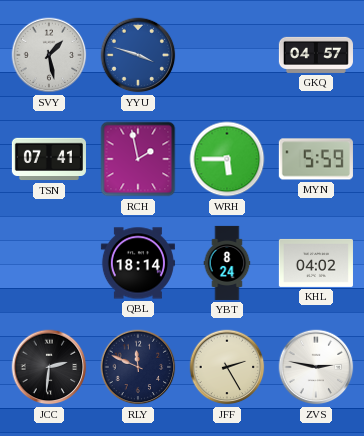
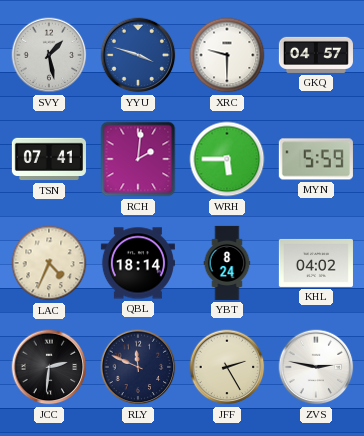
XRC: none -> 9:30
RCH: 1:58 -> 2:01
LAC: none -> 4:34
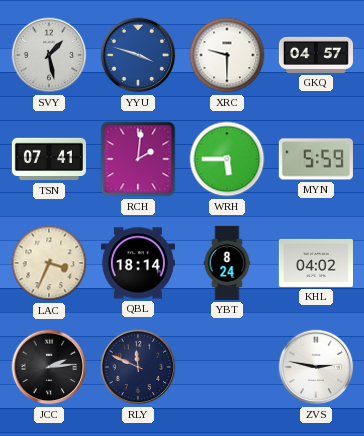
LAC: 4:34 -> 3:34
JCC: 2:31 -> 2:14
JFF: 2:25 -> none
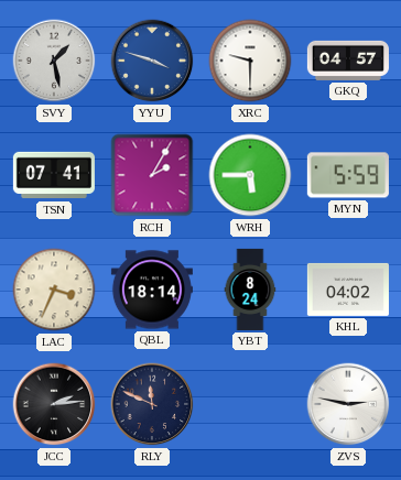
RCH: 2:01 -> 2:05
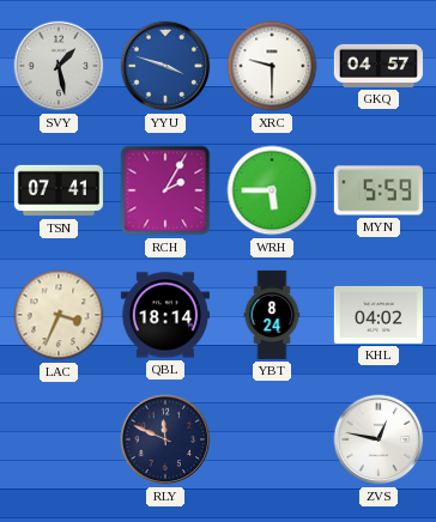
JCC: 2:14 -> none
ZVS: 2:47 -> 12:47
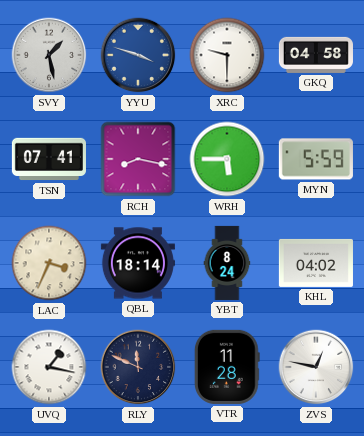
GKQ: 04:57 -> 04:58
RCH: 2:05 -> 8:17
UVQ: none -> 1:17
VTR: none -> 11:28
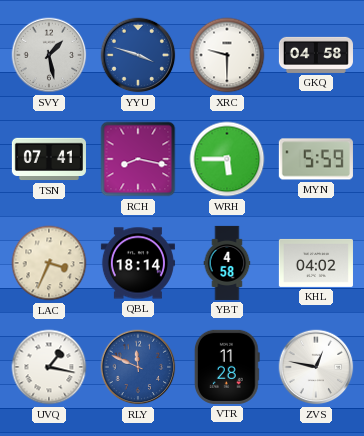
YBT: 8:24 -> 4:58
RLY dial: navy -> blue
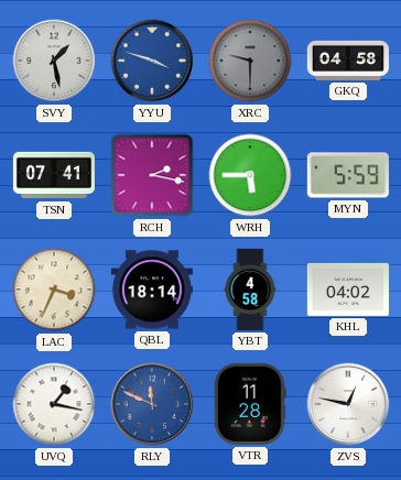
XRC dial: white -> grey
RCH: 8:17 -> 2:17
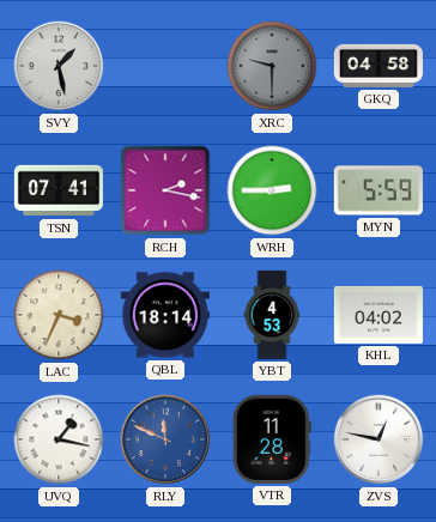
YYU: 3:48 -> none
WRH: 5:45 -> 2:45
YBT: 4:58 -> 4:53
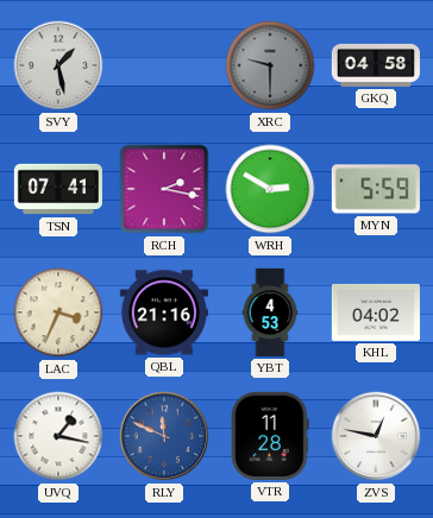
WRH: 2:45 -> 2:50
QBL: 18:14 -> 21:16
